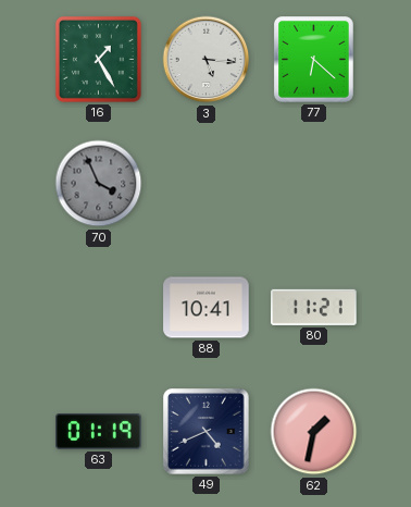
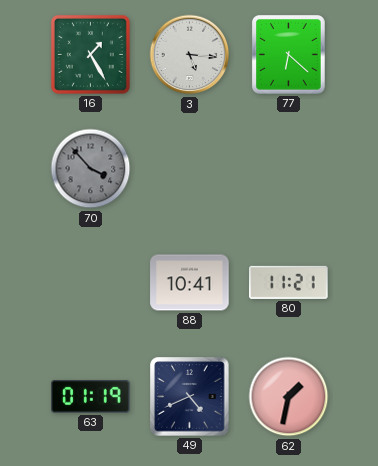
70: 3:56 -> 3:53
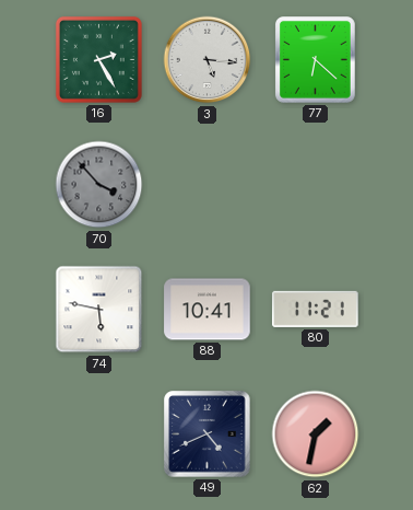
16: 1:25 -> 2:25
74: none -> 5:47
63: 01:19 -> none
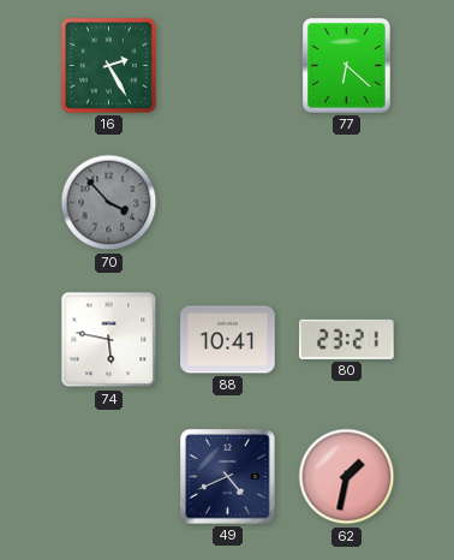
3: 5:16 -> none
80: 11:21 -> 23:21
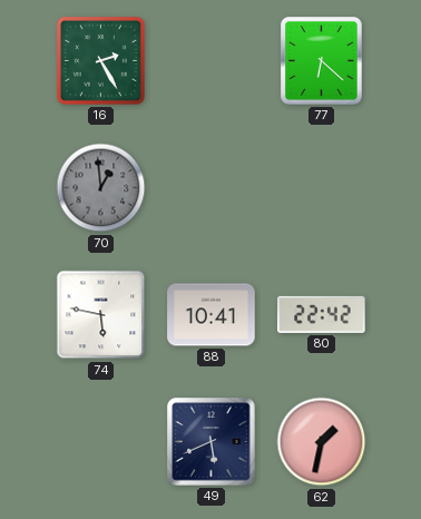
70: 3:53 -> 12:59
80: 23:21 -> 22:42
49: 4:41 -> 5:41
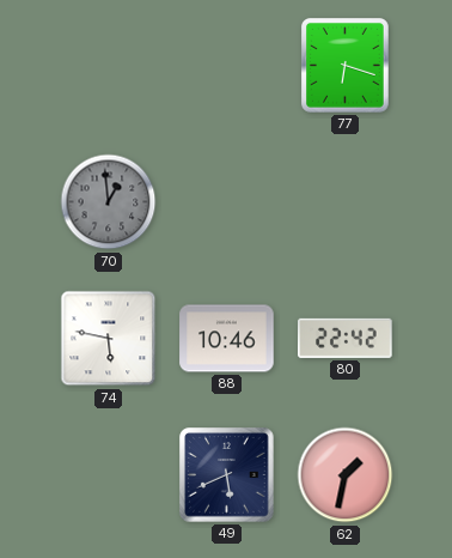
16: 2:25 -> none
77: 6:22 -> 6:18
88: 10:41 -> 10:46
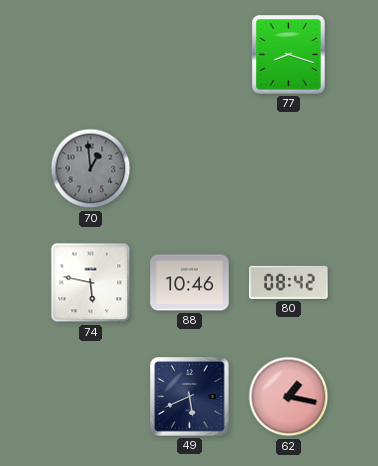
77: 6:18 -> 8:18
80: 22:42 -> 08:42
62: 1:32 -> 1:17
